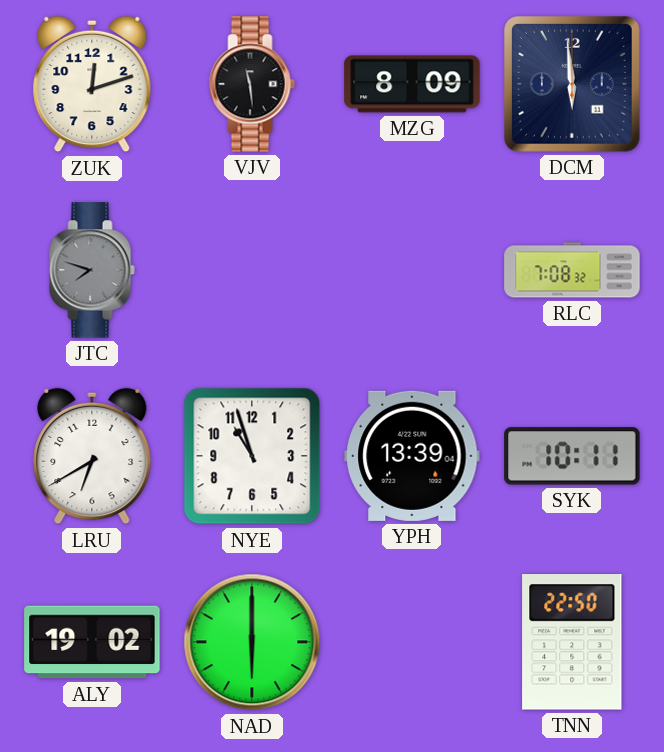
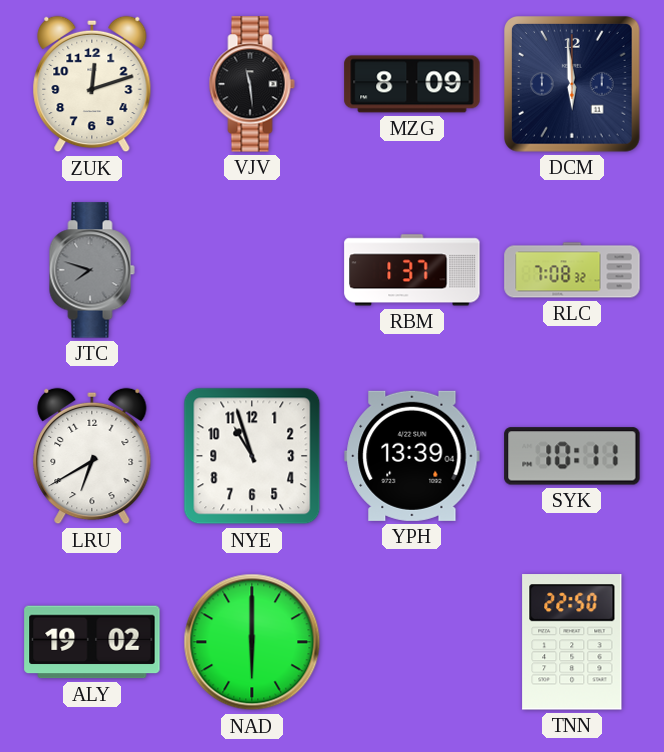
RBM: none -> 1:37
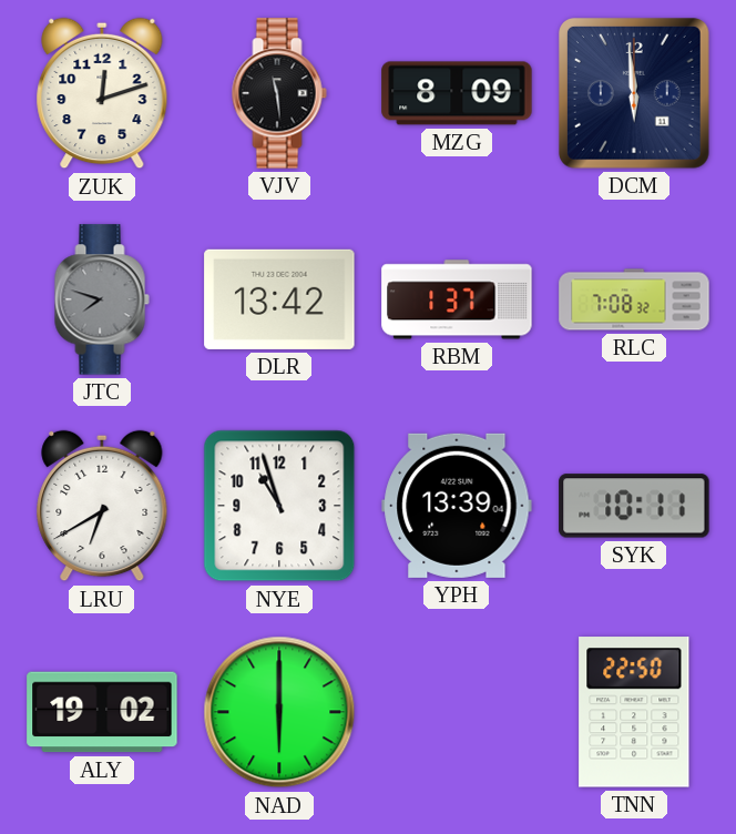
DLR: none -> 13:42
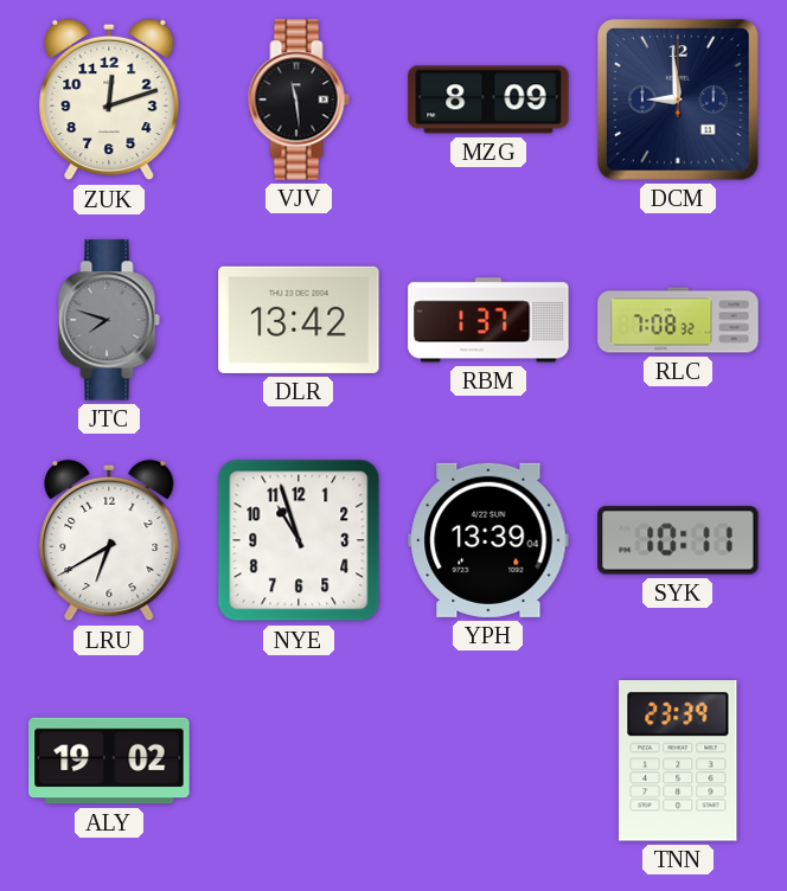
DCM: 5:59 -> 8:59
NAD: 6:00 -> none
TNN: 22:50 -> 23:39
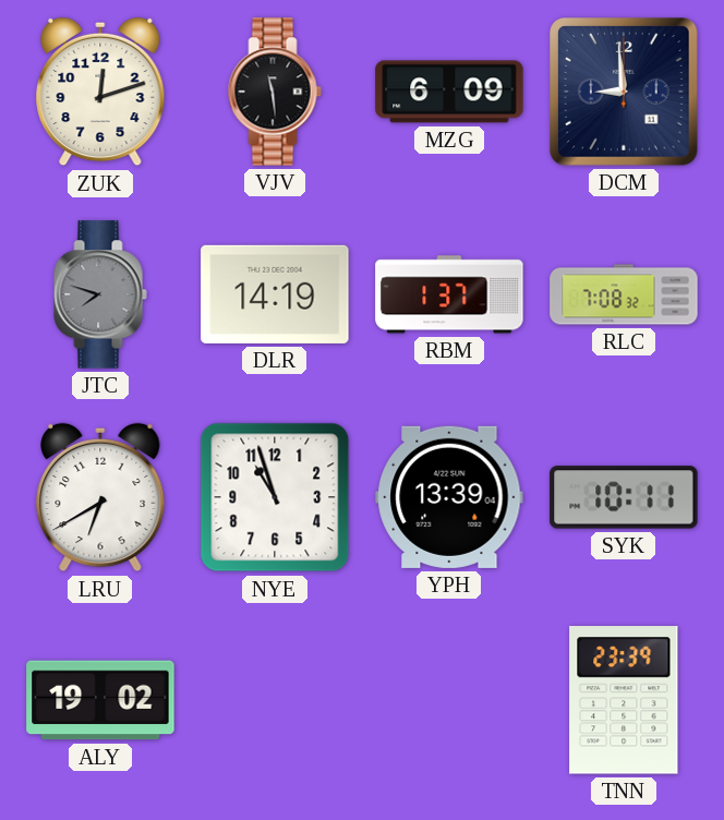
MZG: 8:09 -> 6:09
DLR: 13:42 -> 14:19
